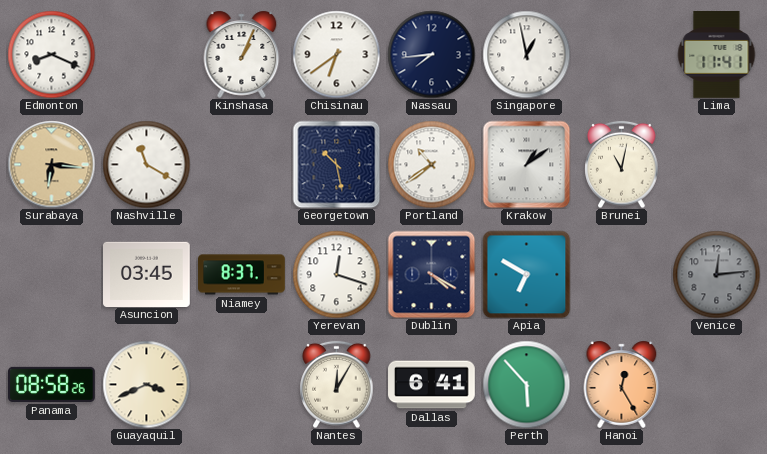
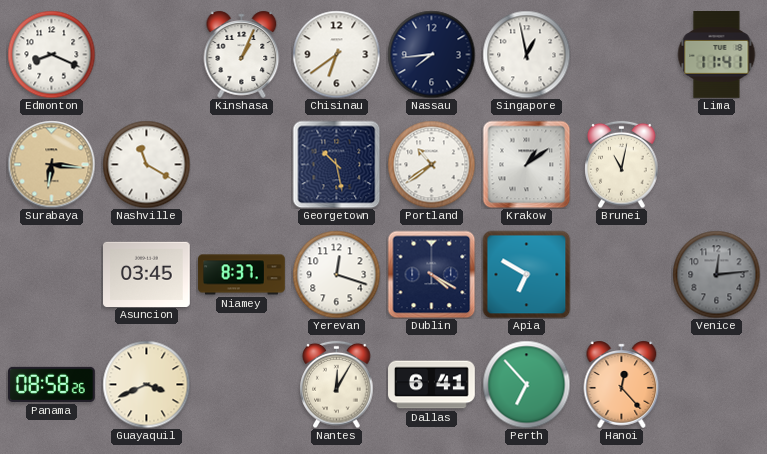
Perth: 5:53 -> 6:53
Hanoi: 12:25 -> 12:23
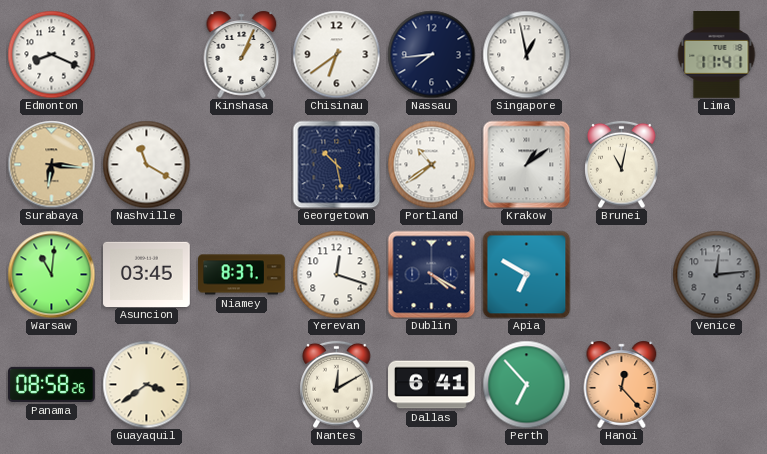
Warsaw: none -> 11:01
Guayaquil: 3:41 -> 3:39
Nantes: 12:05 -> 12:10
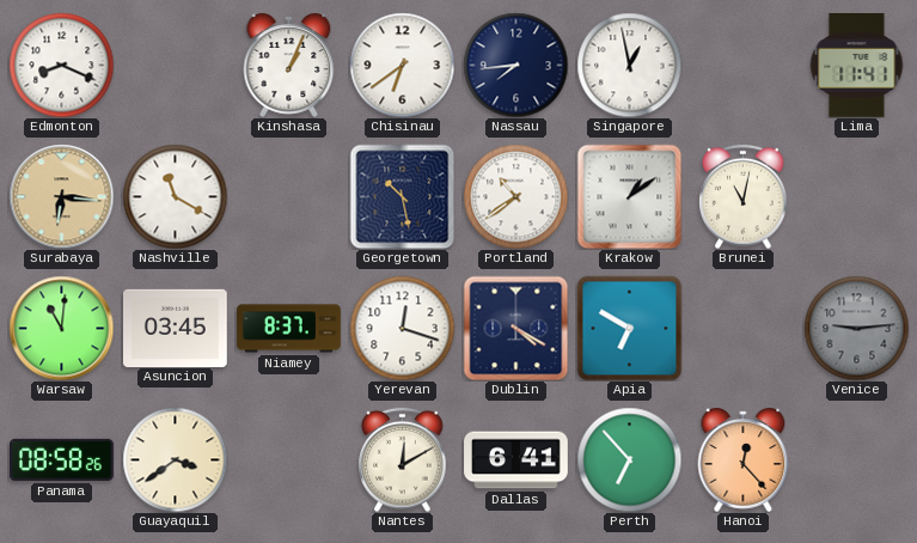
Venice: 12:14 -> 9:14
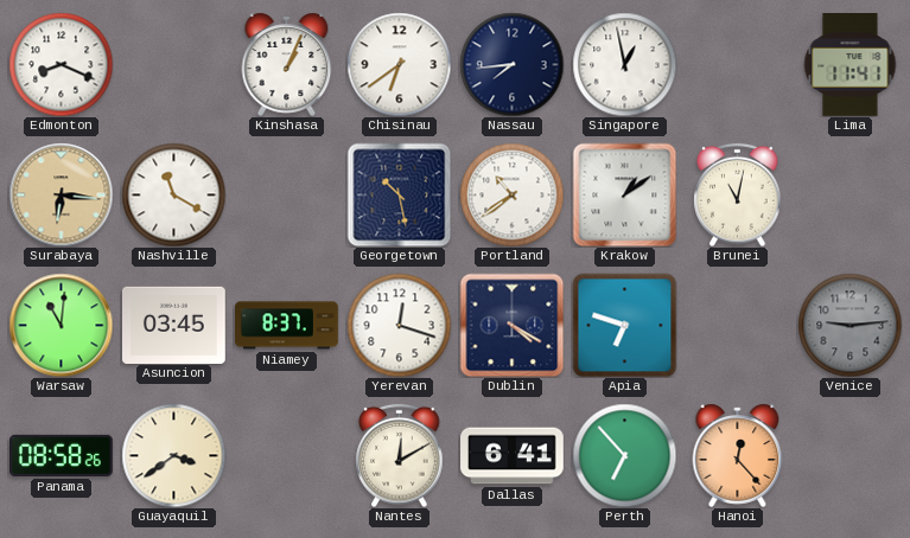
Apia: 6:50 -> 6:48
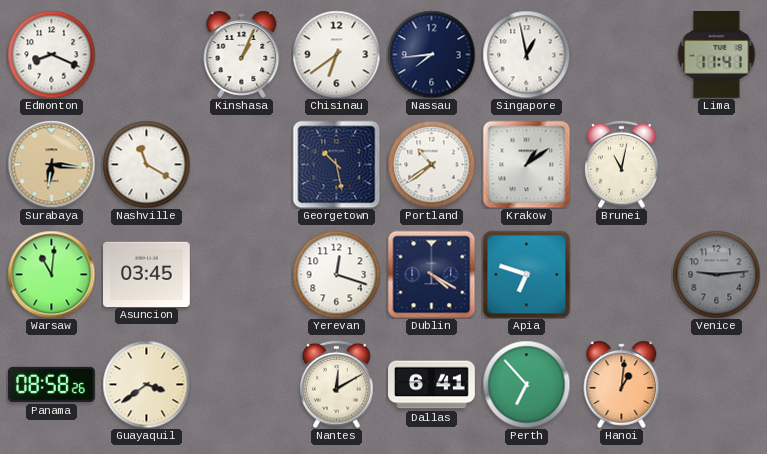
Niamey: 8:37 -> none
Hanoi: 12:23 -> 1:01
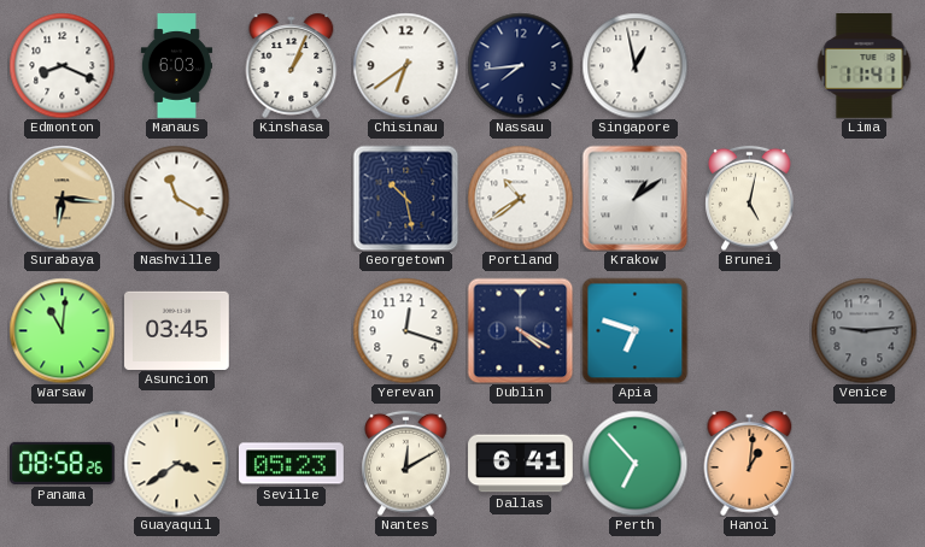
Manaus: none -> 6:03
Brunei: 11:02 -> 5:02
Seville: none -> 05:23
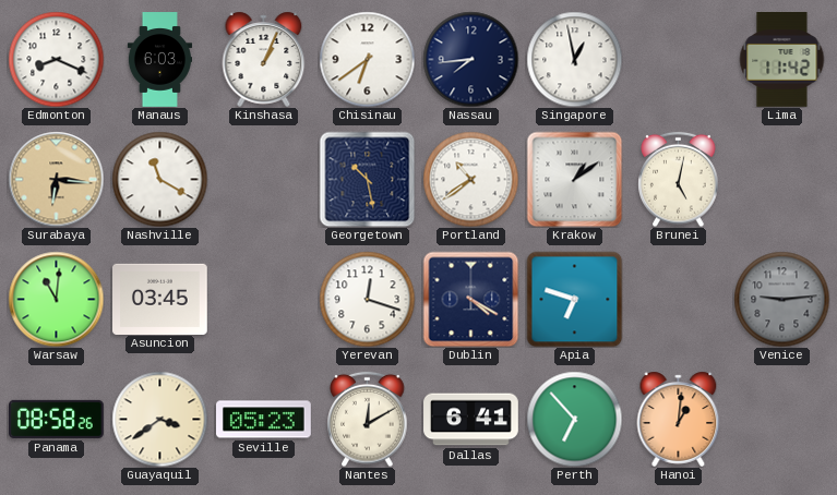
Lima: 11:41 -> 11:42
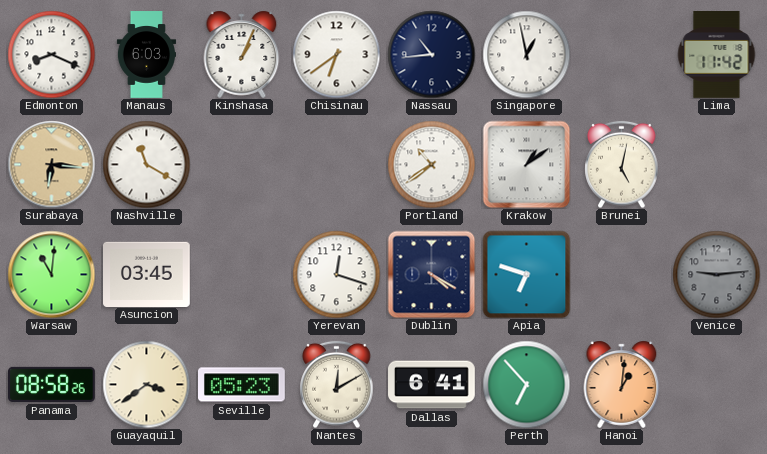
Nassau: 7:44 -> 10:44
Georgetown: 10:28 -> none
